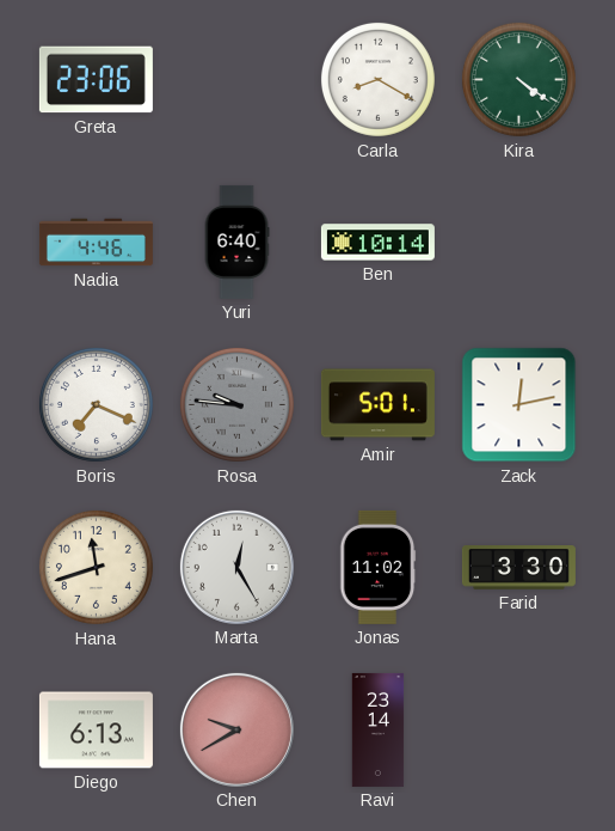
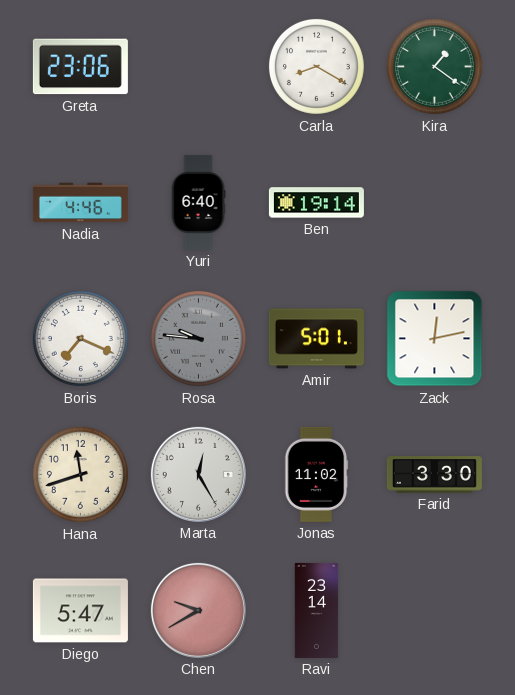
Kira: 4:21 -> 1:21
Ben: 10:14 -> 19:14
Diego: 6:13 -> 5:47
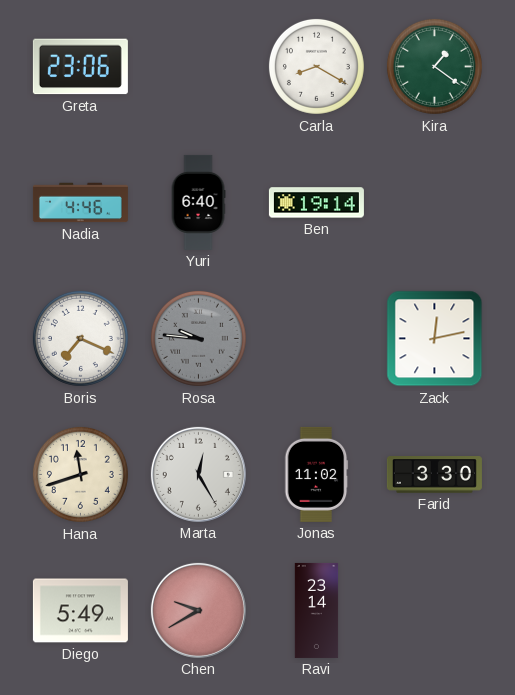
Amir: 5:01 -> none
Diego: 5:47 -> 5:49
